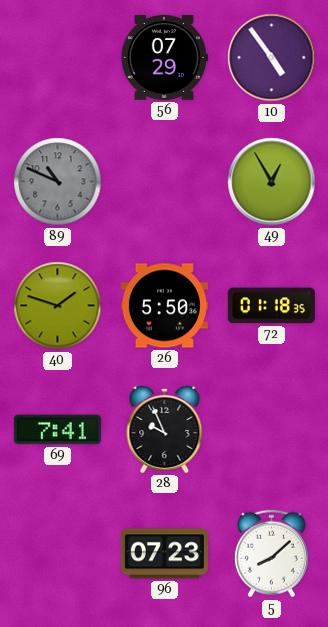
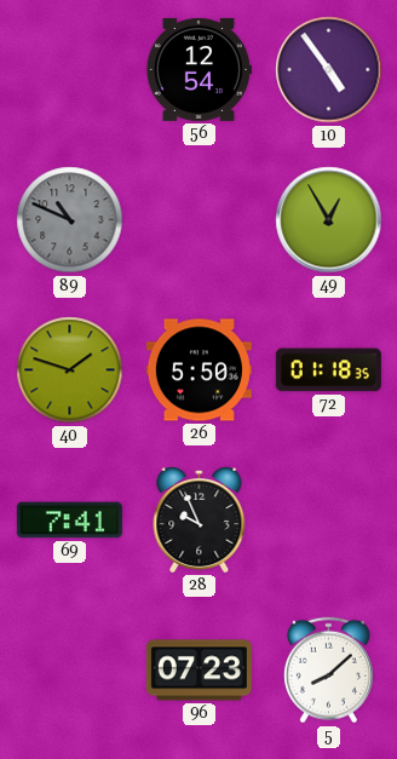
56: 07:29 -> 12:54
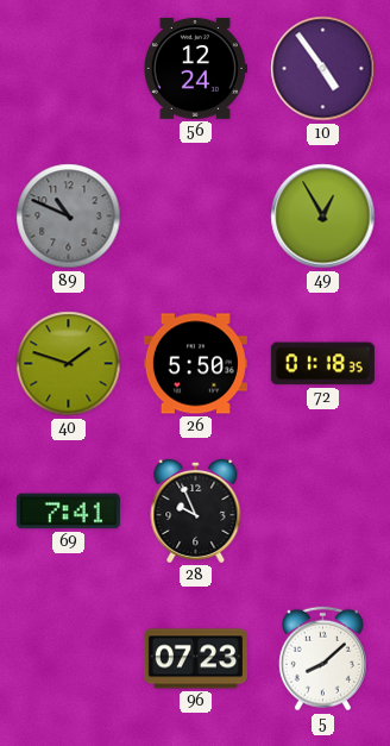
56: 12:54 -> 12:24
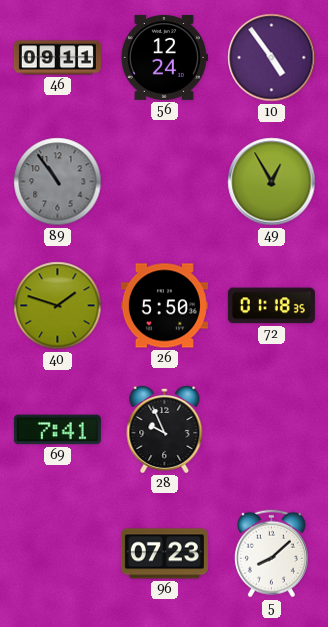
46: none -> 09:11
89: 10:49 -> 10:54
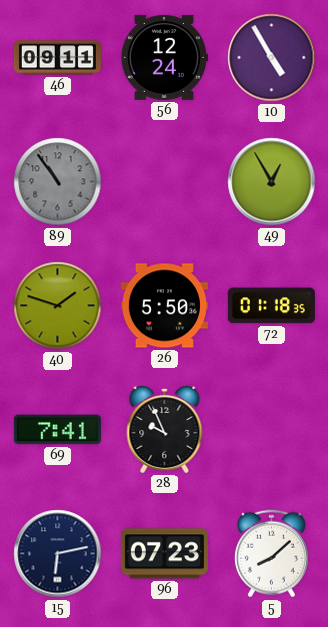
10: 4:54 -> 4:55
15: none -> 6:13
